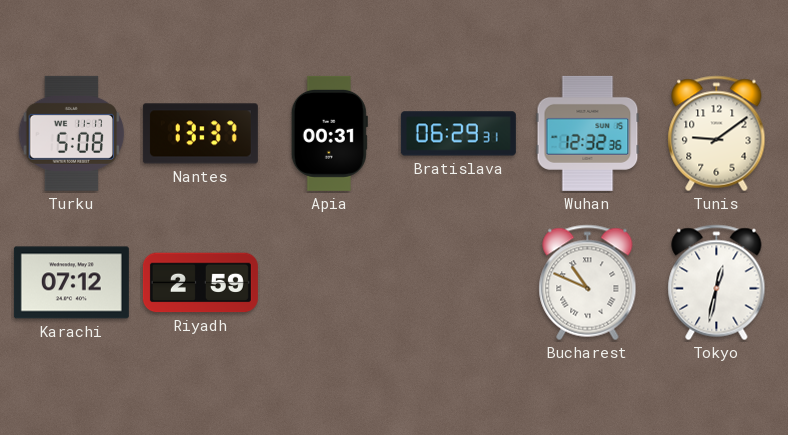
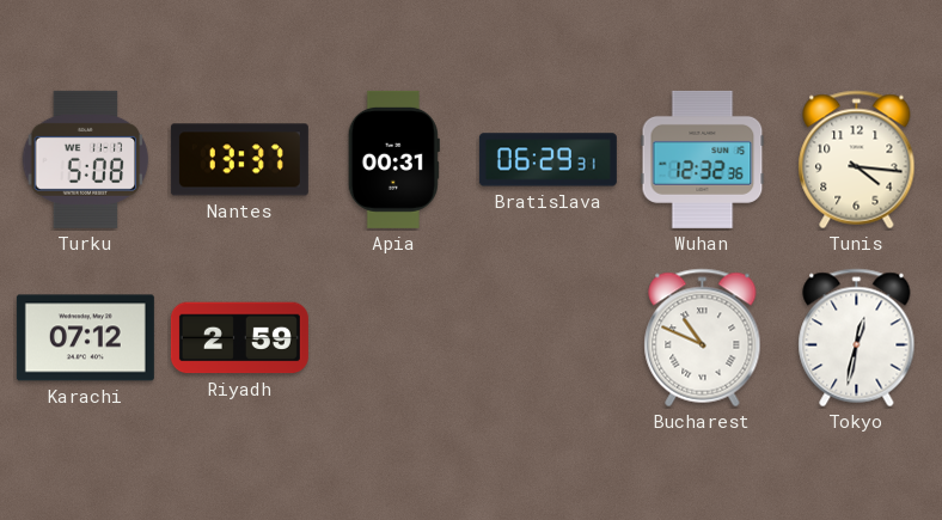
Tunis: 9:09 -> 4:16
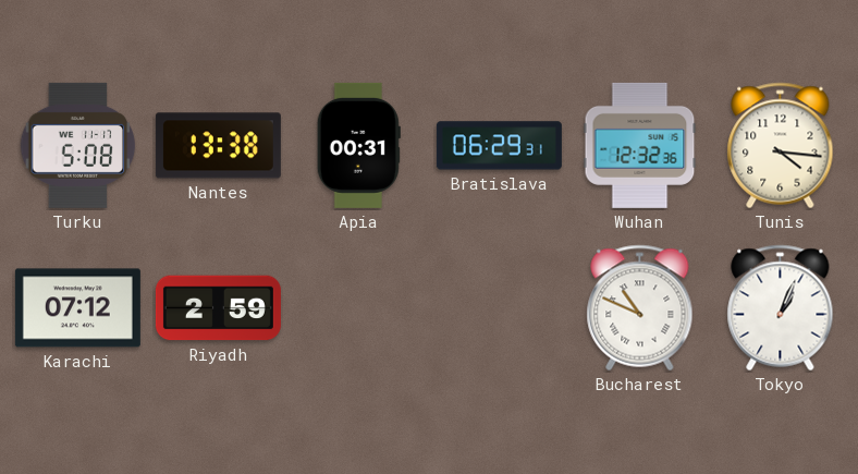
Nantes: 13:37 -> 13:38
Tokyo: 12:32 -> 1:04
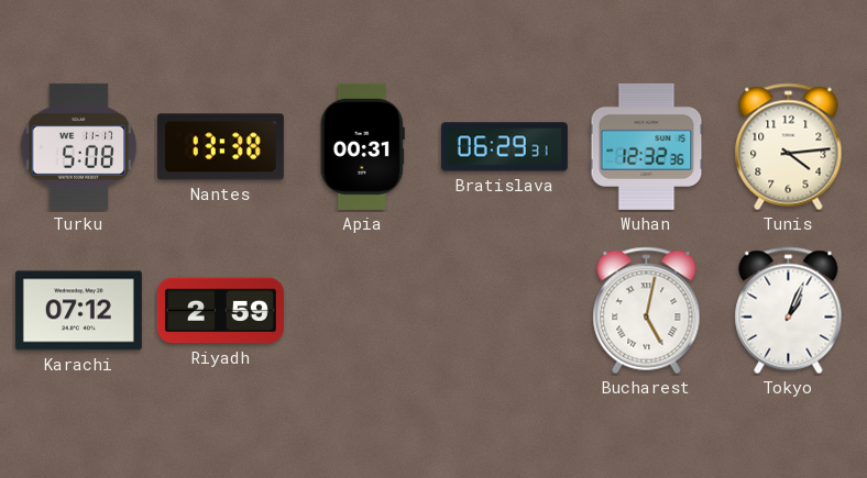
Tunis: 4:16 -> 4:14
Bucharest: 10:49 -> 5:02
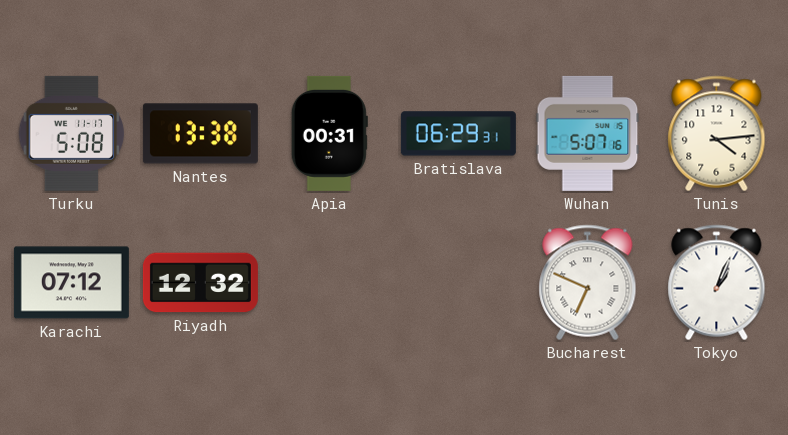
Wuhan: 12:32 -> 5:07
Riyadh: 2:59 -> 12:32
Bucharest: 5:02 -> 6:49
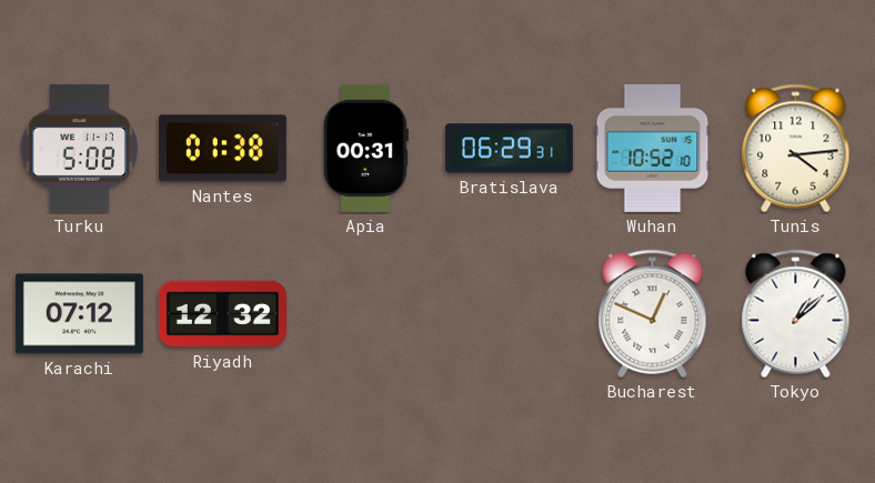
Nantes: 13:38 -> 01:38
Wuhan: 5:07 -> 10:52
Bucharest: 6:49 -> 12:49
Tokyo: 1:04 -> 1:08
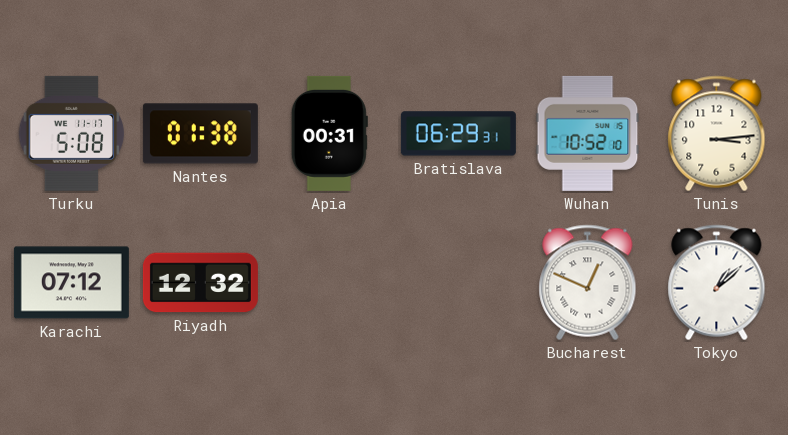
Tunis: 4:14 -> 3:14
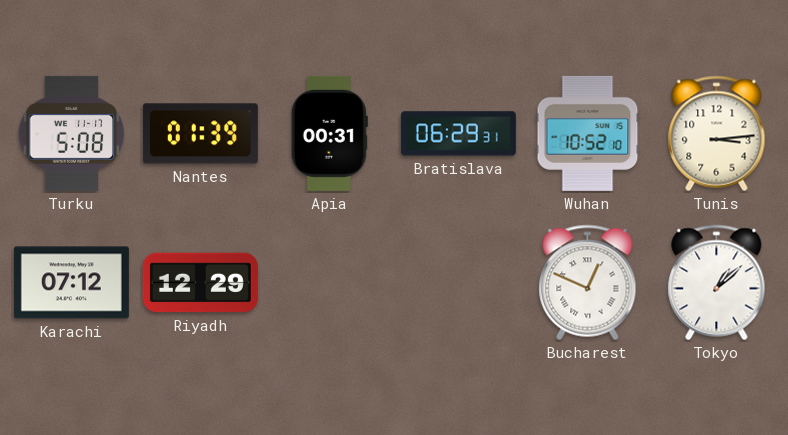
Nantes: 01:38 -> 01:39
Riyadh: 12:32 -> 12:29
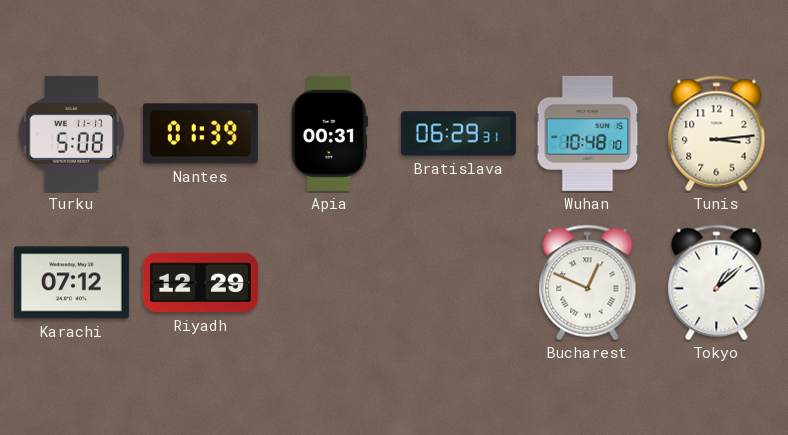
Wuhan: 10:52 -> 10:48
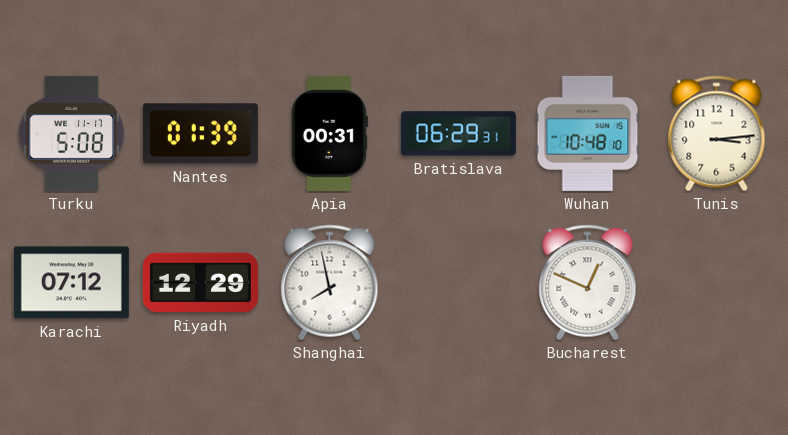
Shanghai: none -> 7:58
Tokyo: 1:08 -> none
